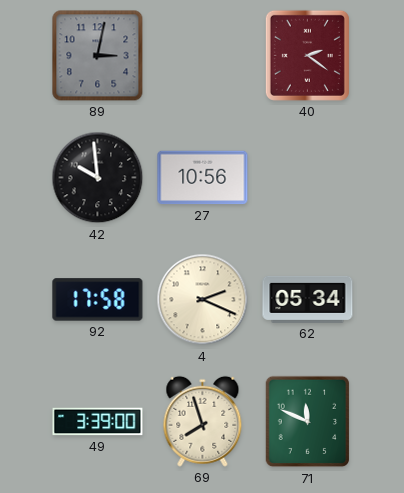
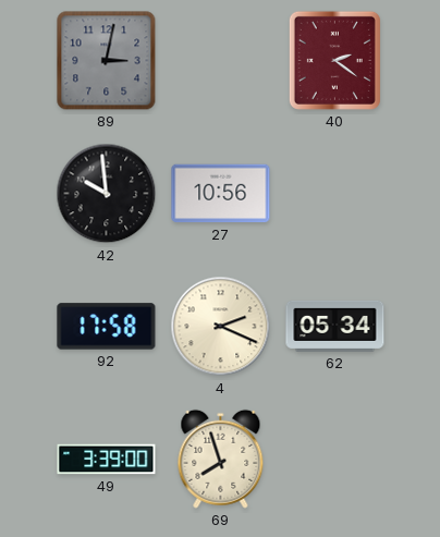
71: 11:49 -> none
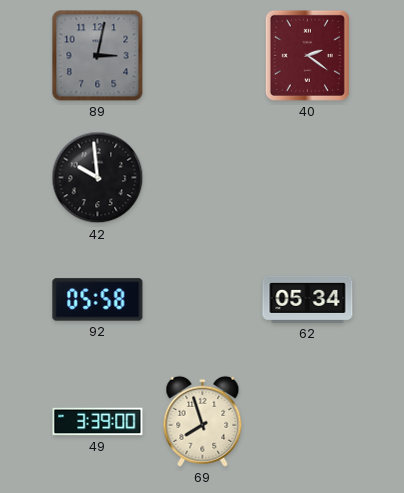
27: 10:56 -> none
92: 17:58 -> 05:58
4: 2:19 -> none
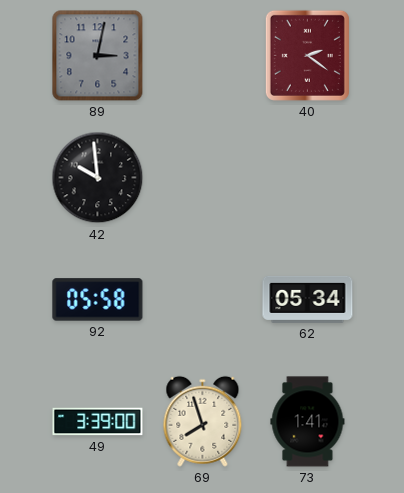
73: none -> 1:41
